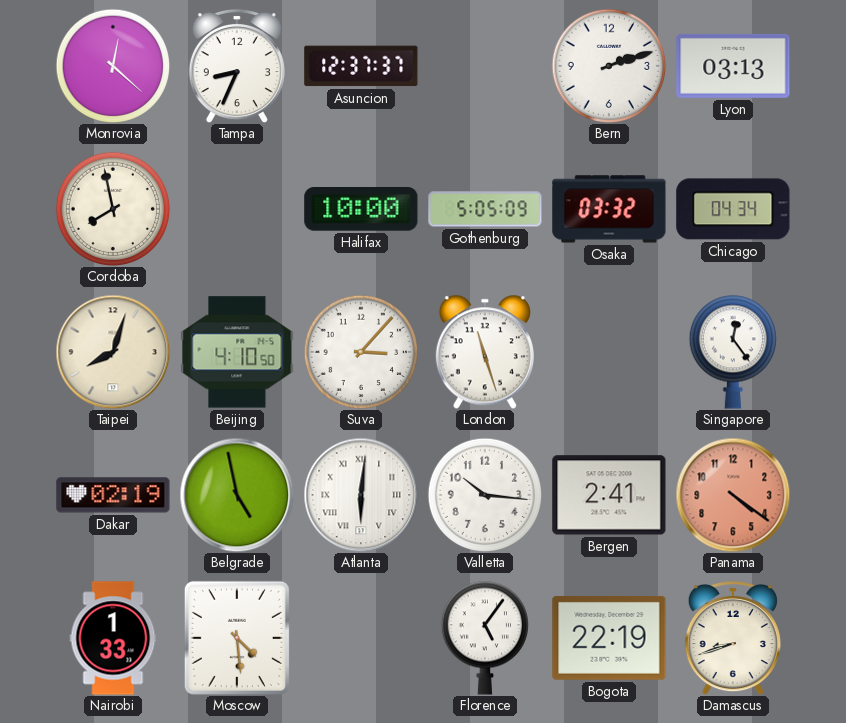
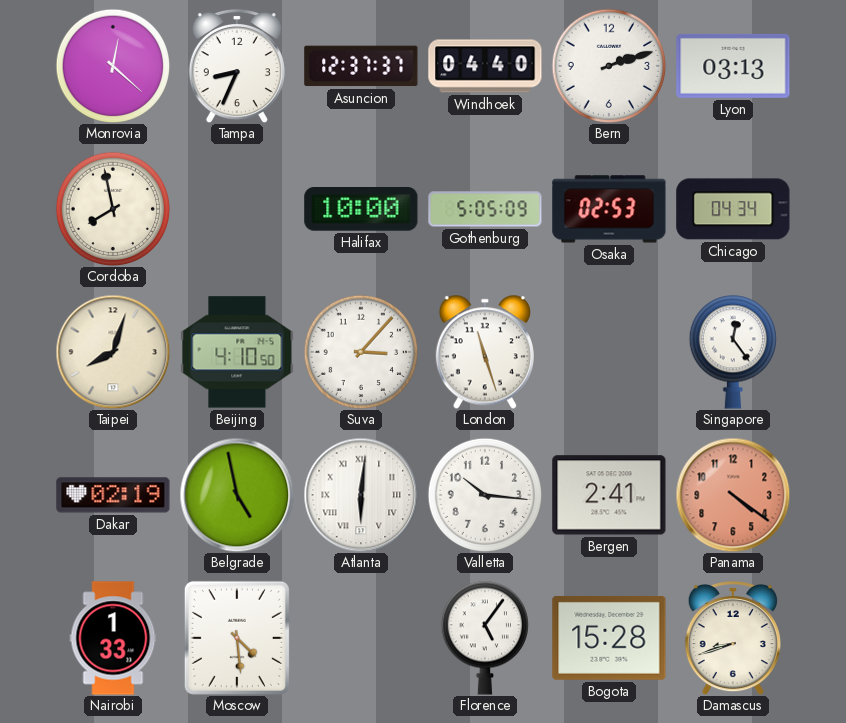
Windhoek: none -> 04:40
Osaka: 03:32 -> 02:53
Bogota: 22:19 -> 15:28
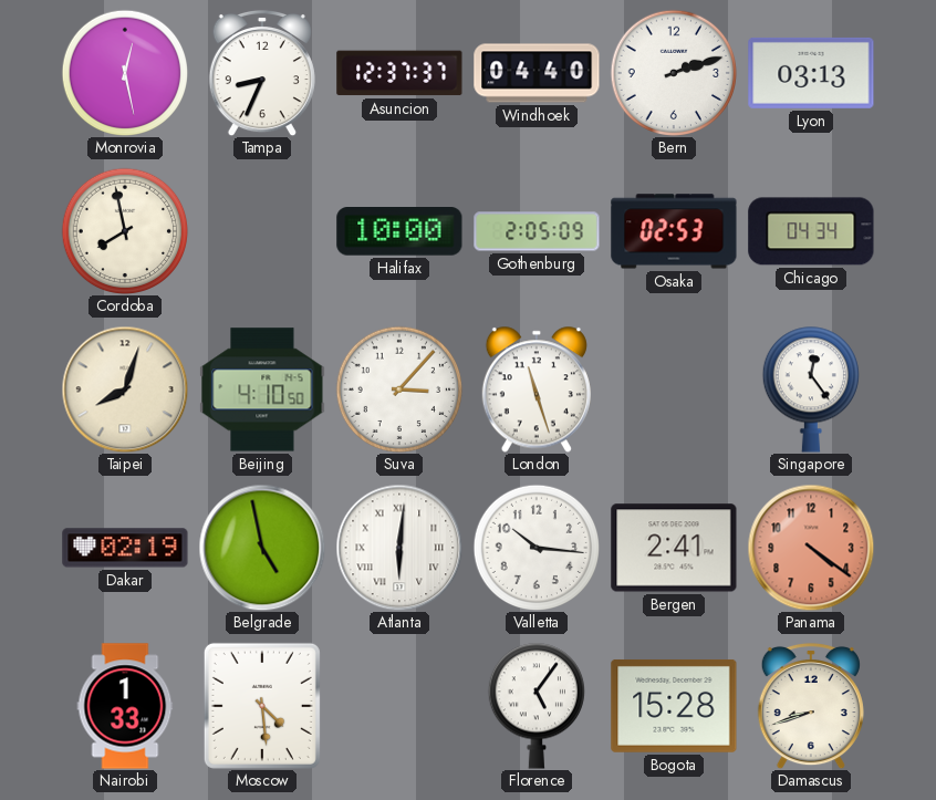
Monrovia: 12:22 -> 12:28
Gothenburg: 5:05 -> 2:05
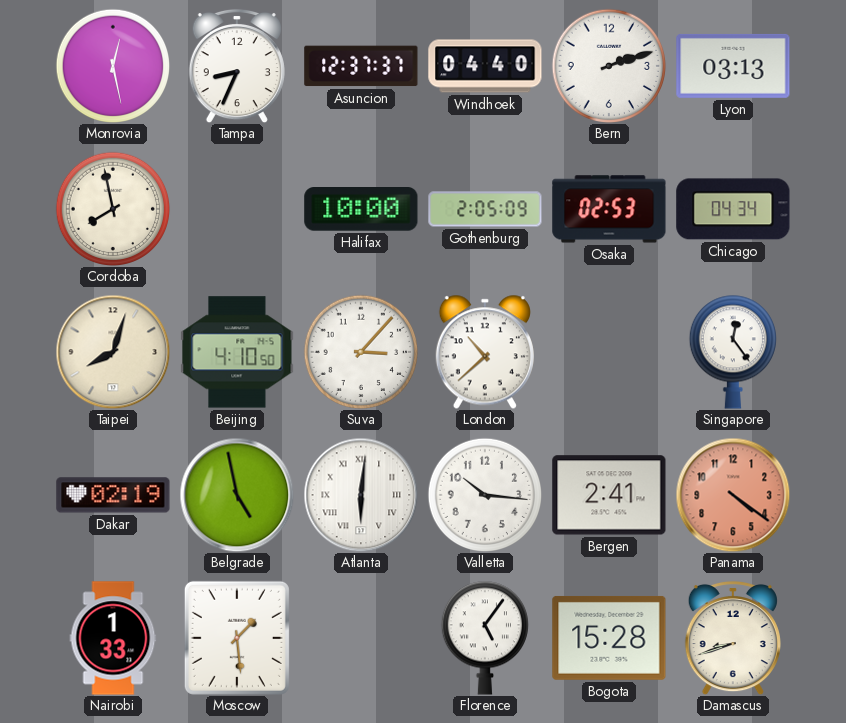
London: 11:27 -> 10:38
Moscow: 4:29 -> 1:29
